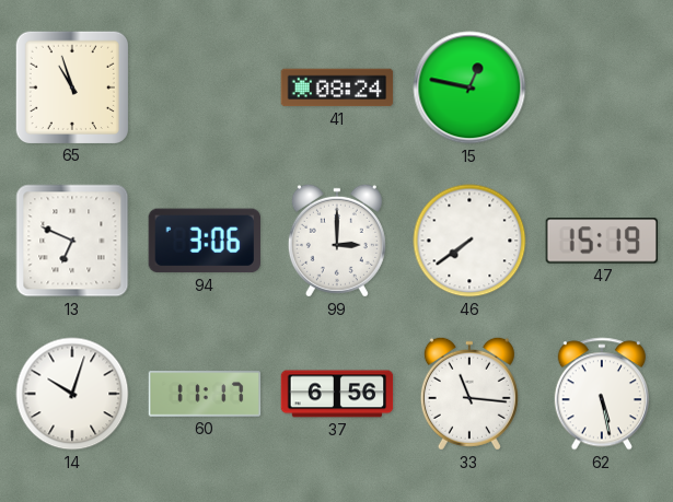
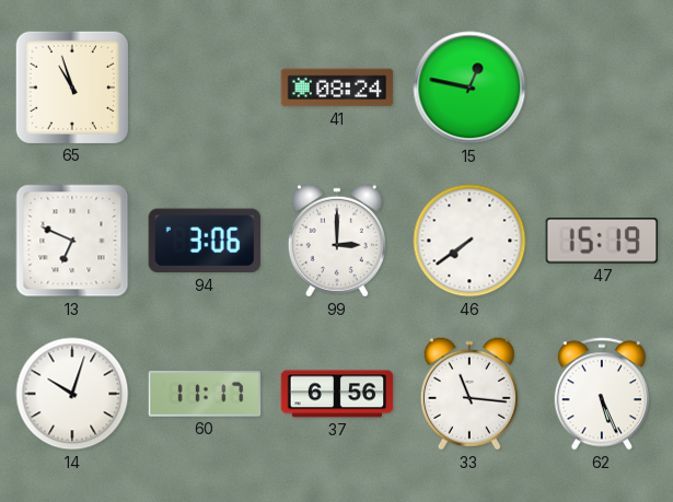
62: 5:28 -> 5:26
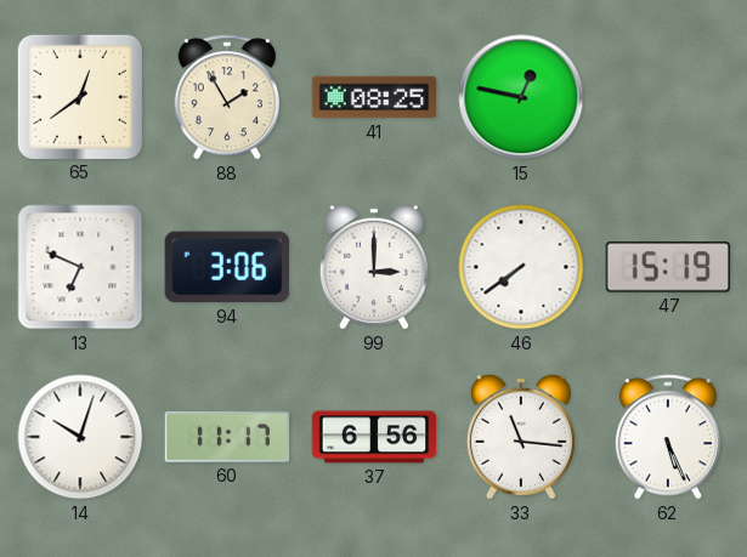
65: 10:57 -> 12:39
88: none -> 1:55
41: 08:24 -> 08:25
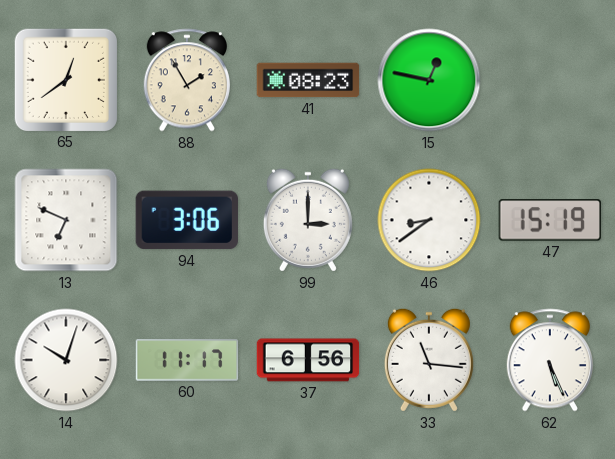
41: 08:25 -> 08:23
46: 7:39 -> 8:39
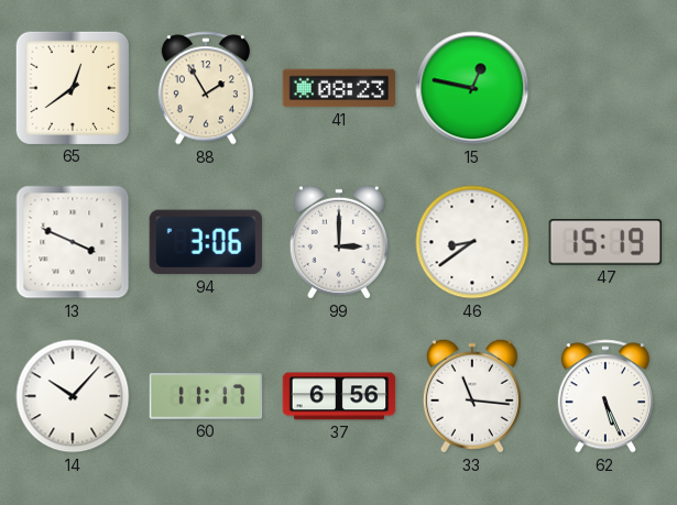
13: 6:49 -> 3:49
14: 10:03 -> 10:07
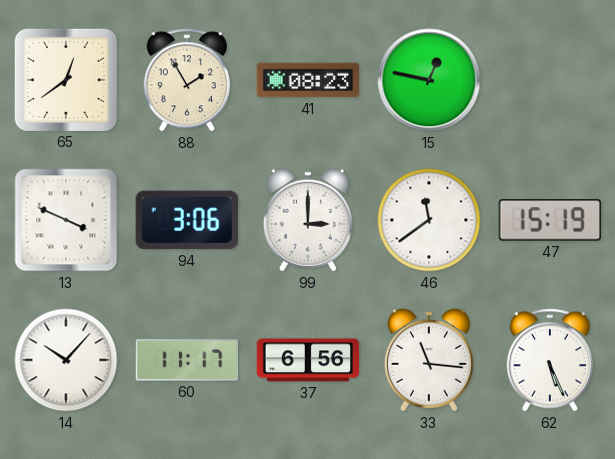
46: 8:39 -> 11:39
